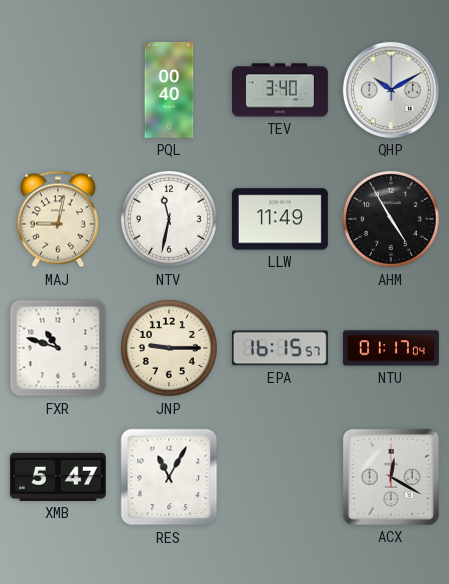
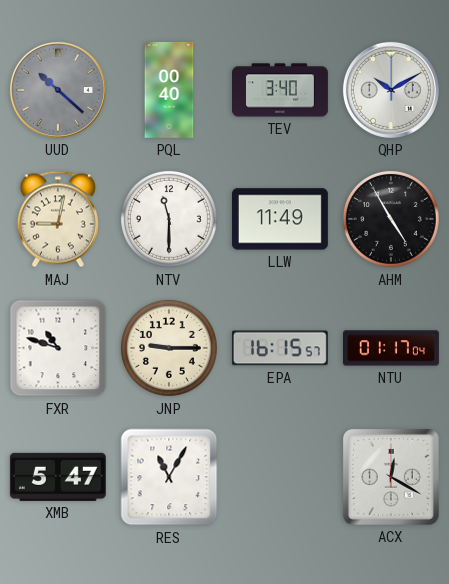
UUD: none -> 10:22
NTV: 11:32 -> 11:30
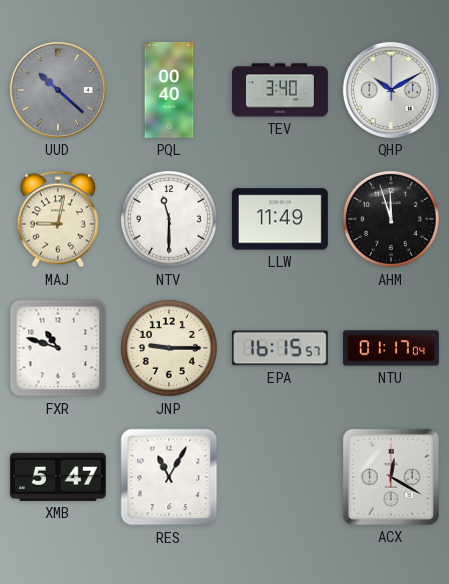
AHM: 4:55 -> 11:57
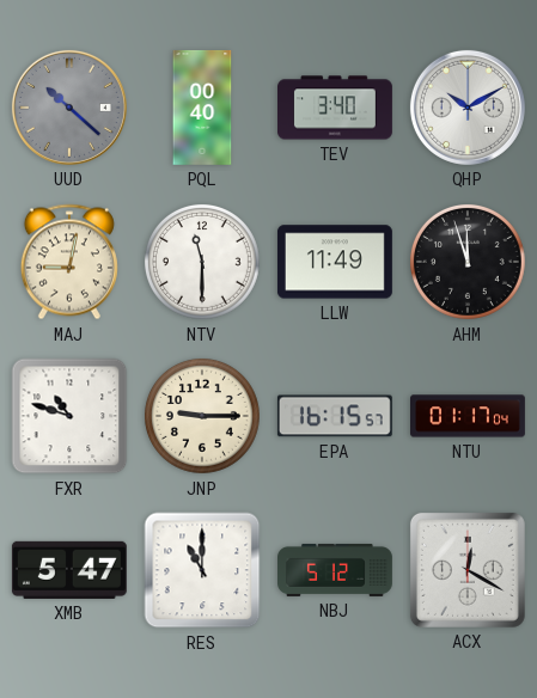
RES: 11:05 -> 11:00
NBJ: none -> 5:12
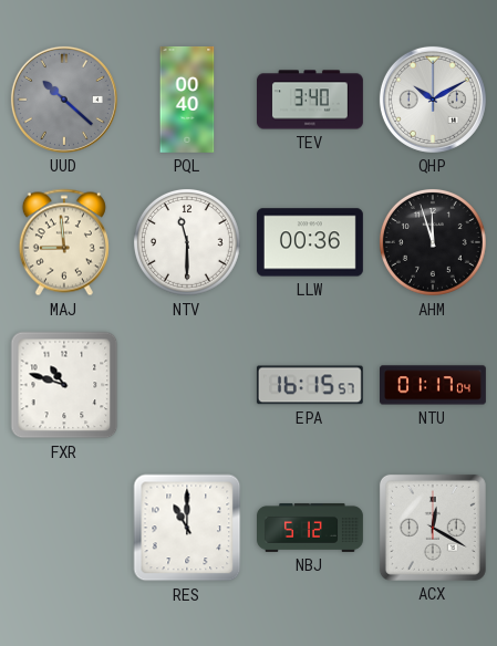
MAJ: 9:02 -> 8:59
LLW: 11:49 -> 00:36
JNP: 9:15 -> none
XMB: 5:47 -> none
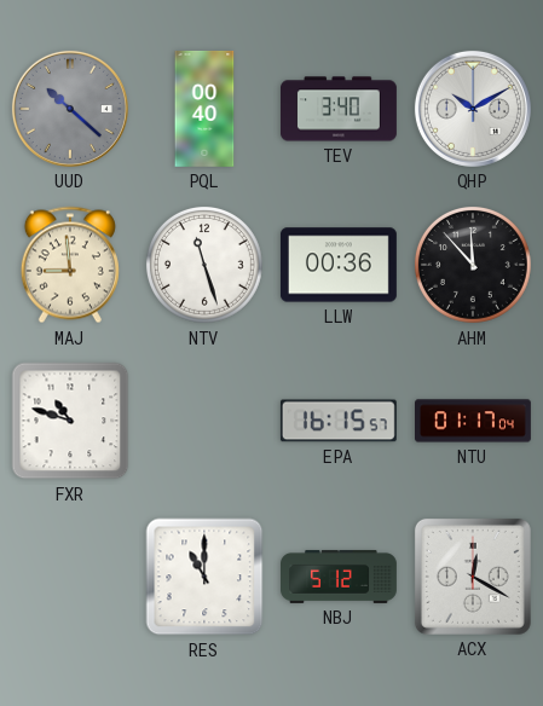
NTV: 11:30 -> 11:27
AHM: 11:57 -> 11:53
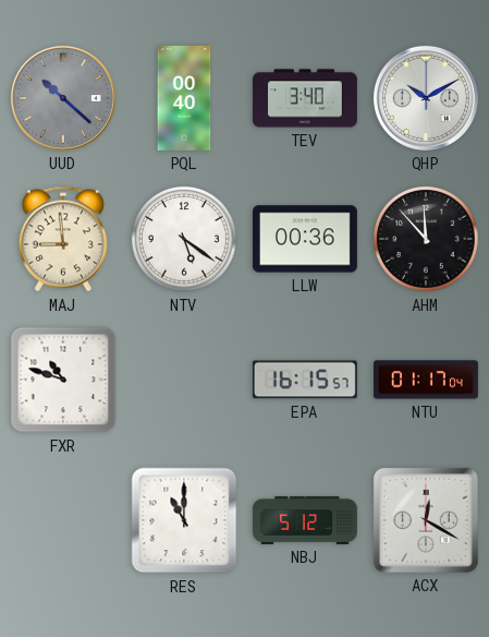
NTV: 11:27 -> 5:21
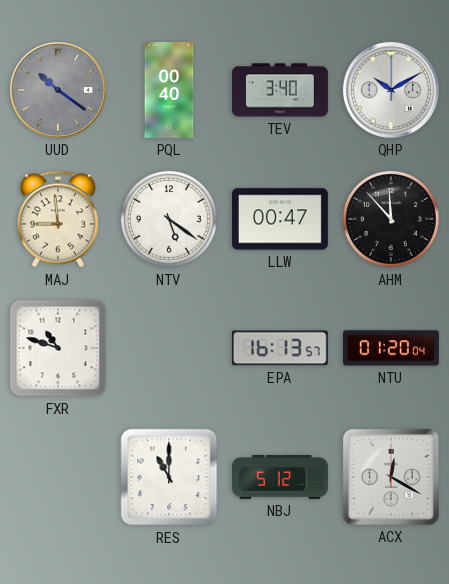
UUD: 10:22 -> 10:21
LLW: 00:36 -> 00:47
EPA: 16:15 -> 16:13
NTU: 01:17 -> 01:20
